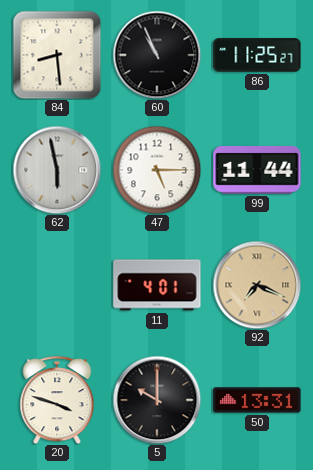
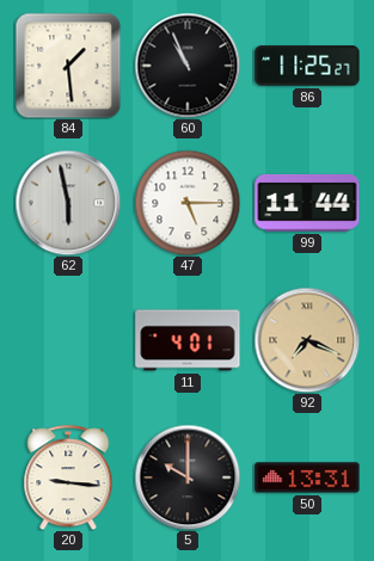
84: 8:29 -> 1:29
20: 3:48 -> 9:16
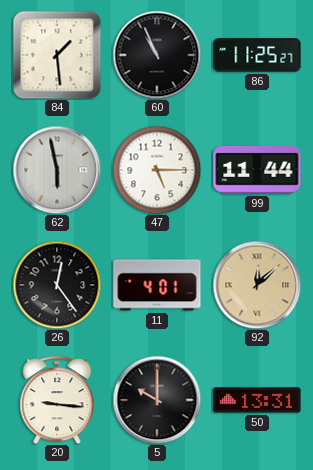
26: none -> 12:24
92: 7:19 -> 12:08
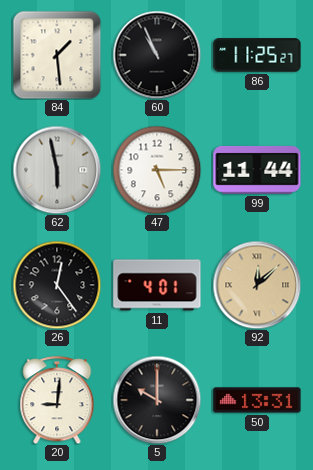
20: 9:16 -> 9:01
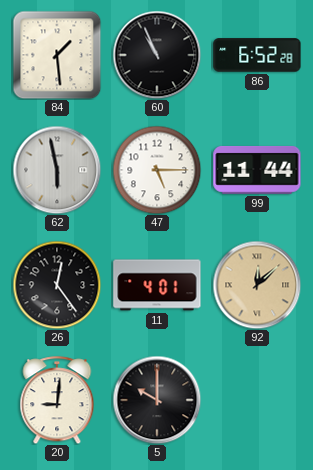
86: 11:25 -> 6:52
50: 13:31 -> none
